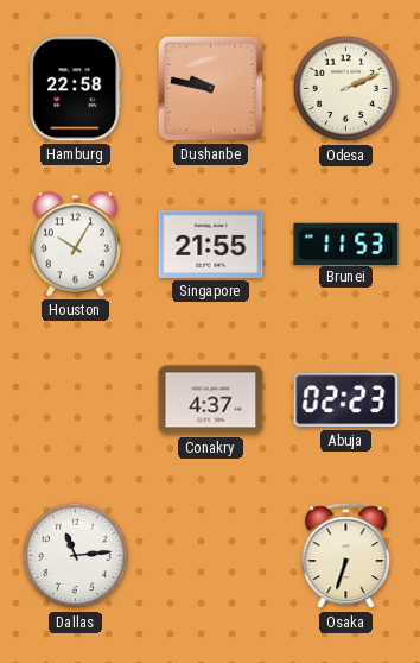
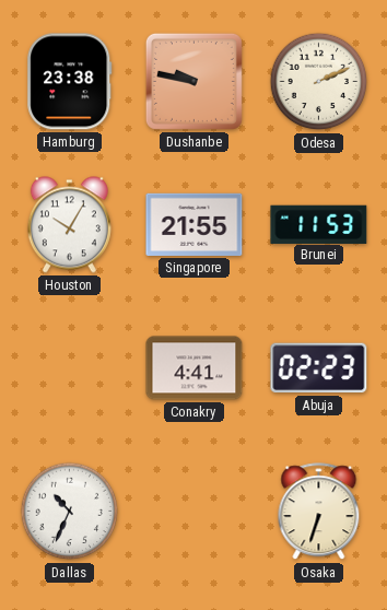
Hamburg: 22:58 -> 23:38
Conakry: 4:37 -> 4:41
Dallas: 11:14 -> 10:34
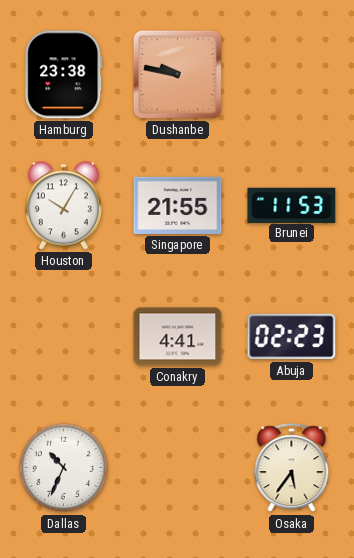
Odesa: 2:11 -> none
Osaka: 6:33 -> 5:36
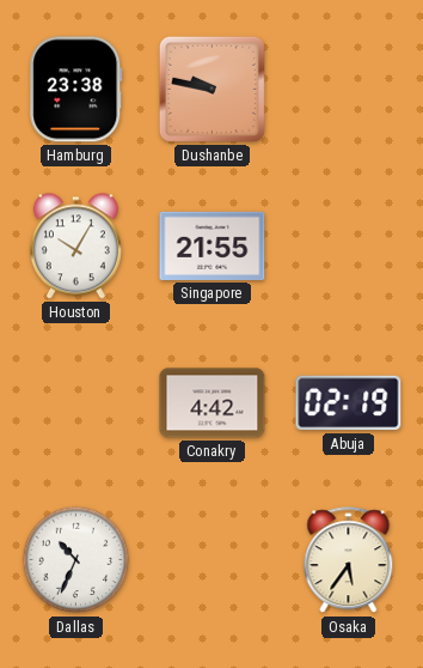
Brunei: 11:53 -> none
Conakry: 4:41 -> 4:42
Abuja: 02:23 -> 02:19
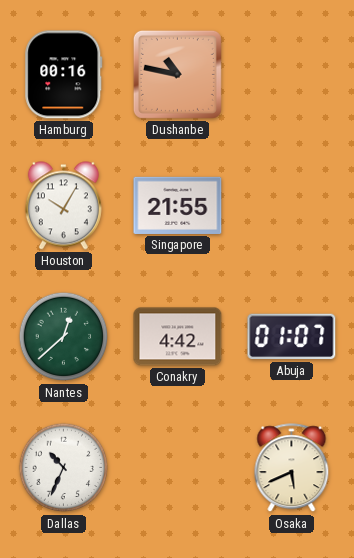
Hamburg: 23:38 -> 00:16
Dushanbe: 9:47 -> 10:47
Nantes: none -> 12:38
Abuja: 02:19 -> 01:07
Osaka: 5:36 -> 5:41
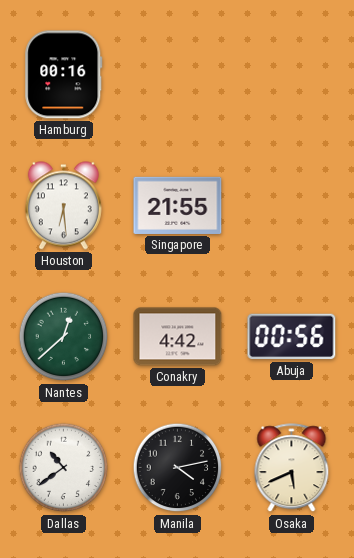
Dushanbe: 10:47 -> none
Houston: 10:05 -> 6:29
Abuja: 01:07 -> 00:56
Dallas: 10:34 -> 10:39
Manila: none -> 4:13
